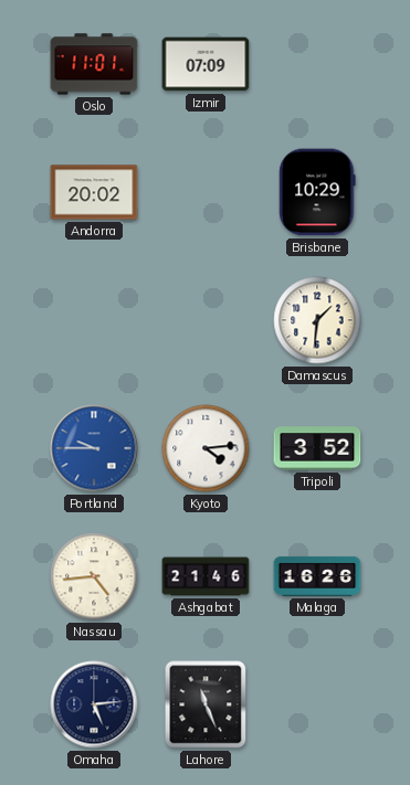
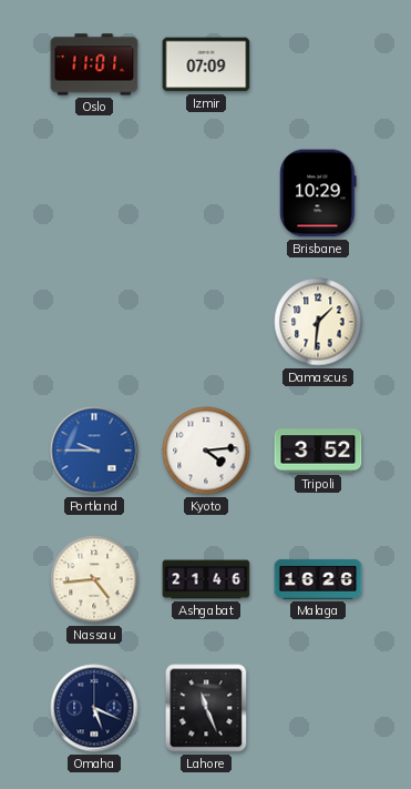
Andorra: 20:02 -> none
Omaha: 5:14 -> 5:19
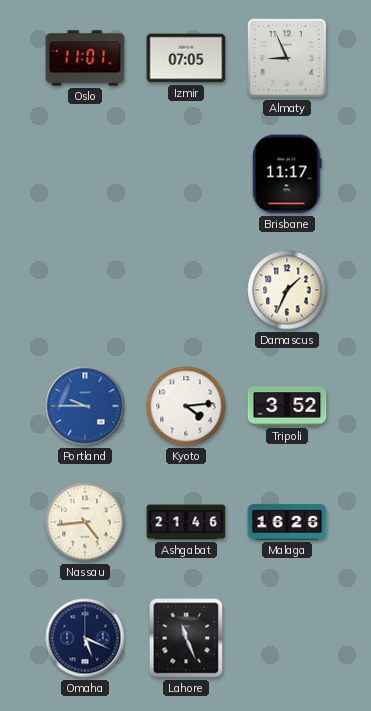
Izmir: 07:09 -> 07:05
Almaty: none -> 8:56
Brisbane: 10:29 -> 11:17
Damascus: 1:31 -> 1:34
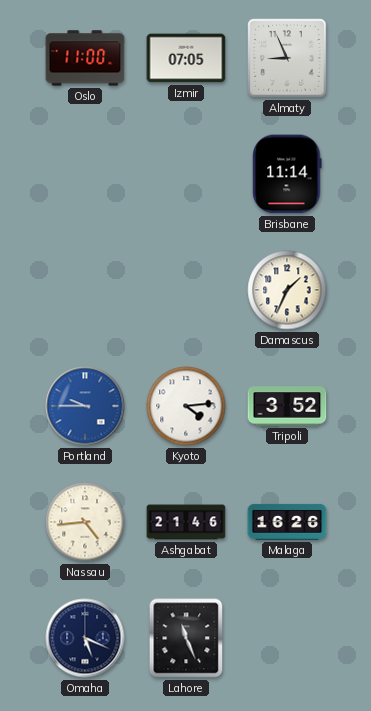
Oslo: 11:01 -> 11:00
Brisbane: 11:17 -> 11:14
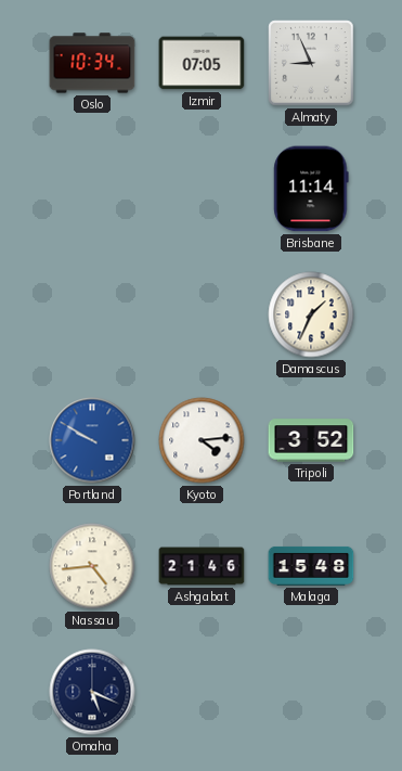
Oslo: 11:00 -> 10:34
Portland: 9:45 -> 9:50
Malaga: 16:26 -> 15:48
Lahore: 11:26 -> none
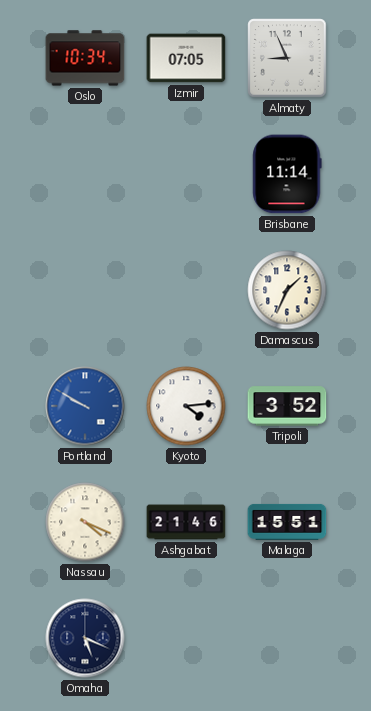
Nassau: 4:44 -> 4:19
Malaga: 15:48 -> 15:51
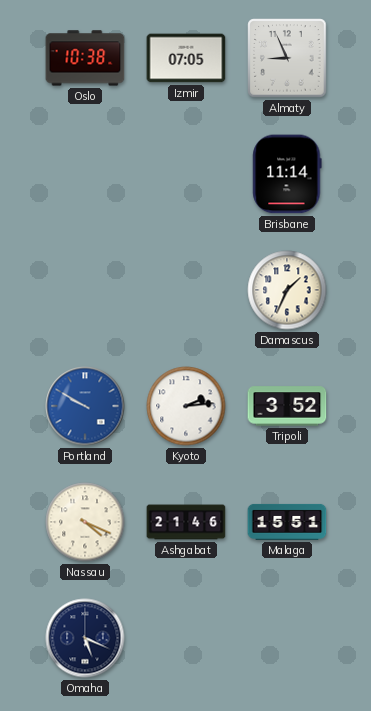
Oslo: 10:34 -> 10:38
Kyoto: 4:14 -> 2:14
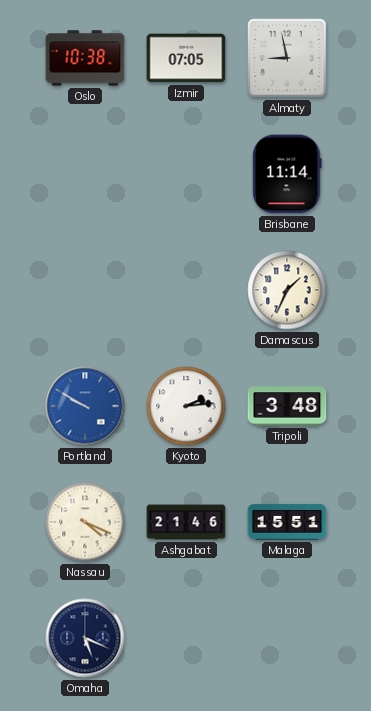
Almaty: 8:56 -> 8:58
Tripoli: 3:52 -> 3:48
